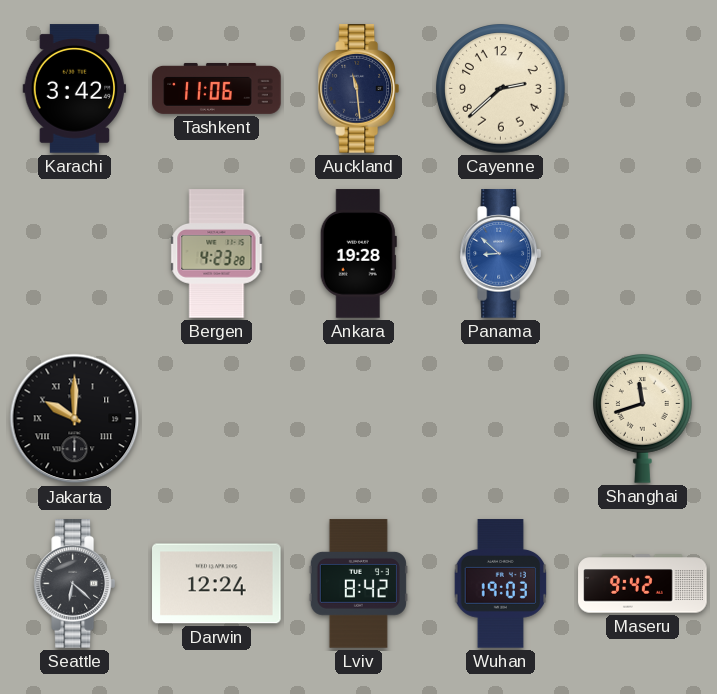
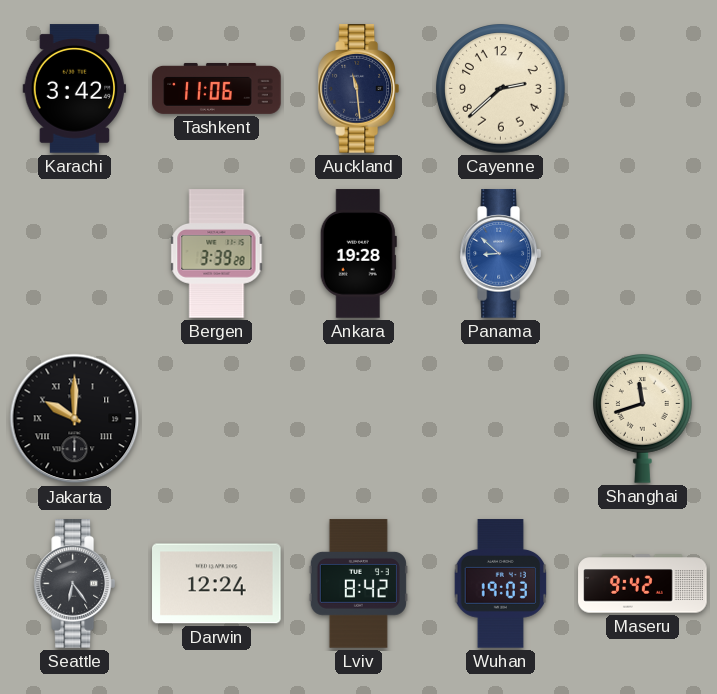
Bergen: 4:23 -> 3:39
Seattle: 6:22 -> 6:24
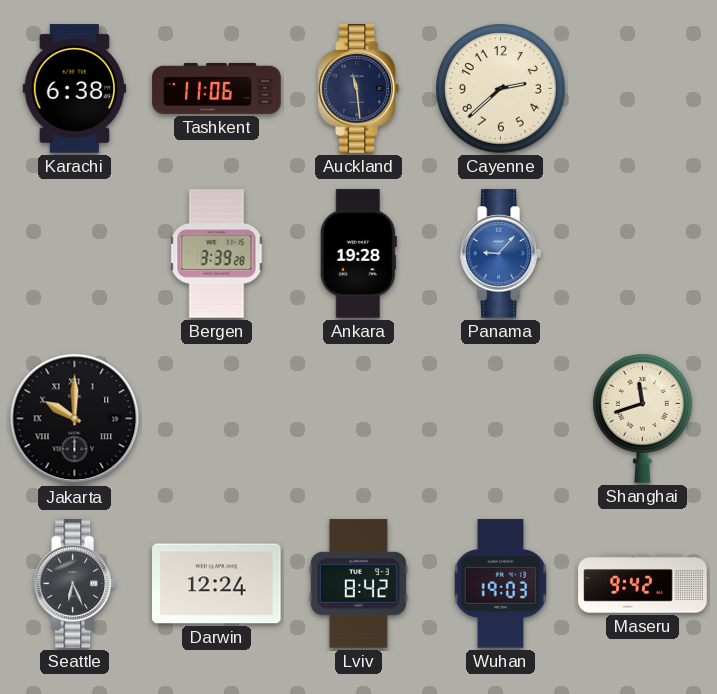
Karachi: 3:42 -> 6:38
Panama: 8:52 -> 9:07
Seattle: 6:24 -> 6:26
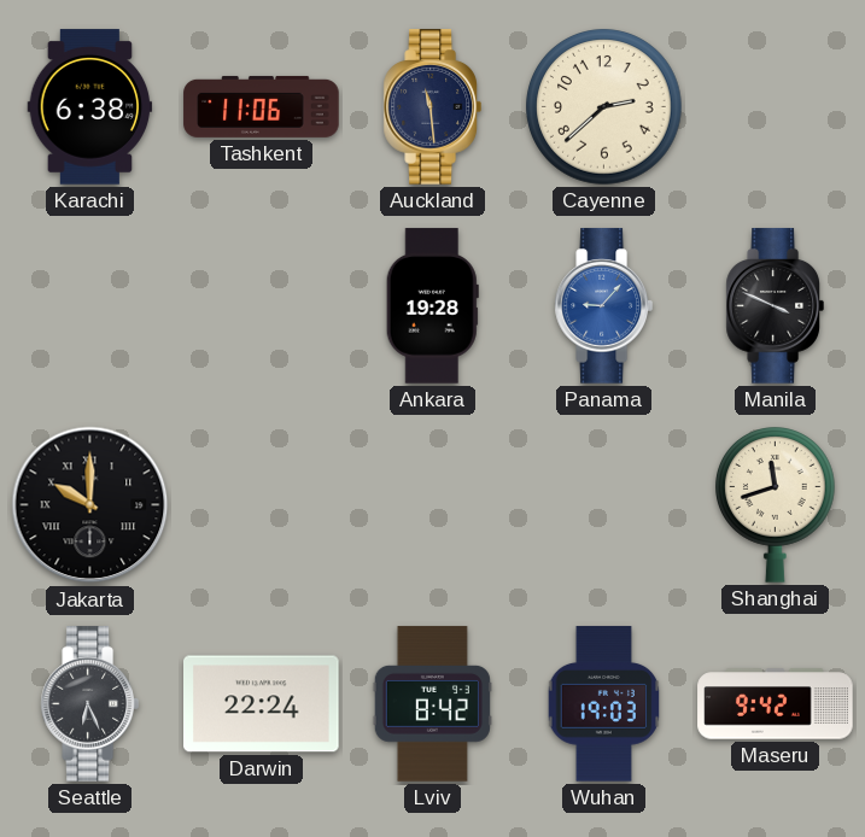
Bergen: 3:39 -> none
Manila: none -> 3:49
Darwin: 12:24 -> 22:24
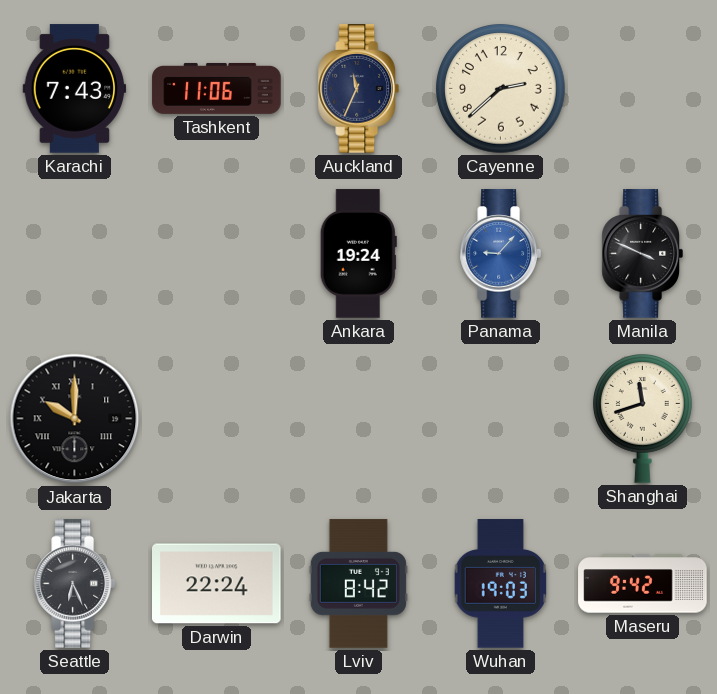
Karachi: 6:38 -> 7:43
Auckland: 11:29 -> 11:34
Ankara: 19:28 -> 19:24
